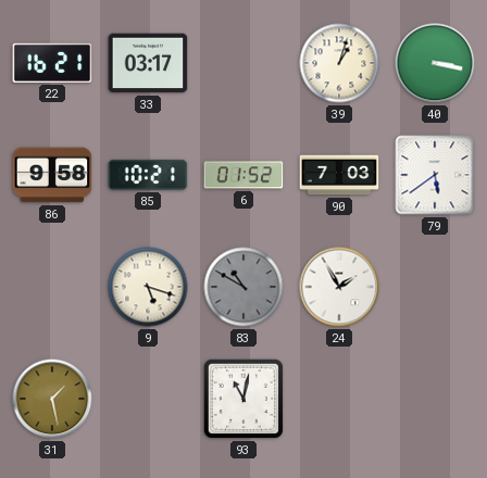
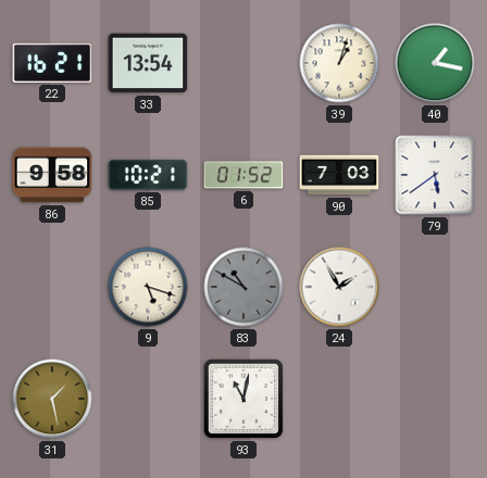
33: 03:17 -> 13:54
40: 3:17 -> 1:17
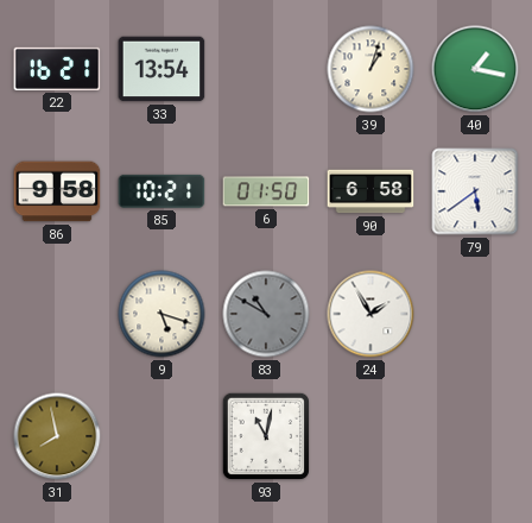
6: 01:52 -> 01:50
90: 7:03 -> 6:58
31: 1:28 -> 7:58
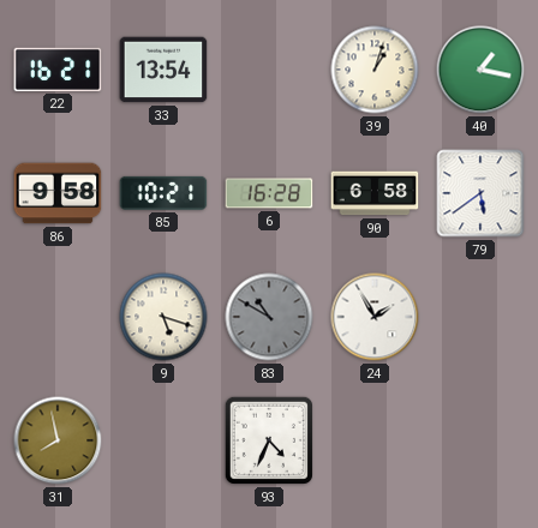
6: 01:50 -> 16:28
93: 11:02 -> 4:34
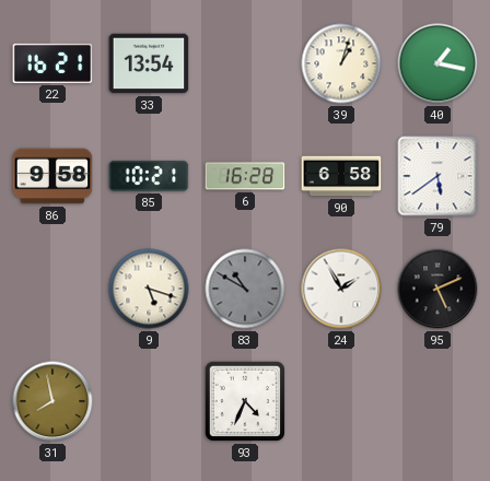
95: none -> 5:11
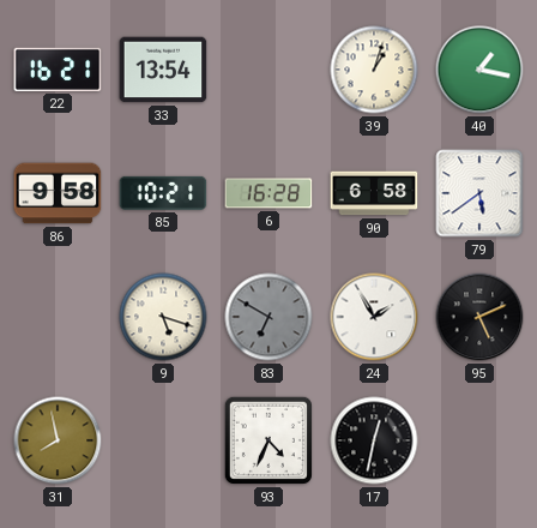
83: 10:50 -> 6:50
17: none -> 12:32
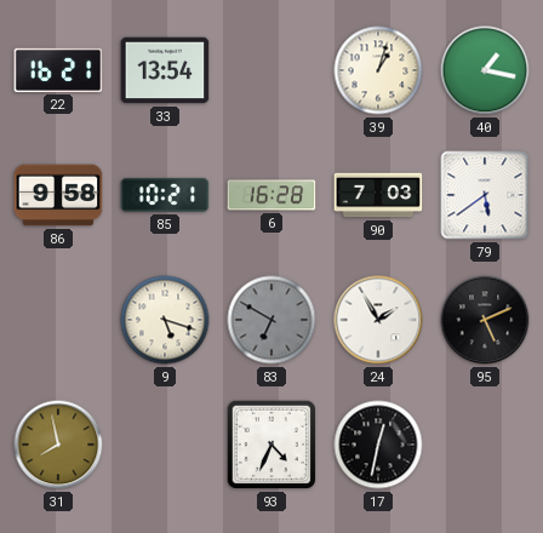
90: 6:58 -> 7:03
